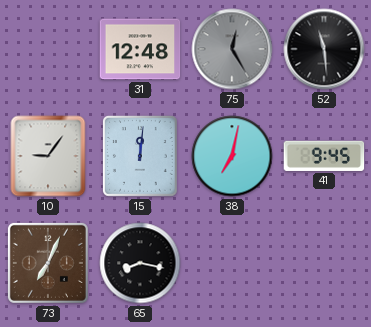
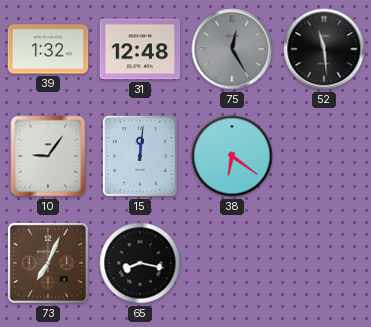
39: none -> 1:32
38: 7:02 -> 6:21
41: 9:45 -> none
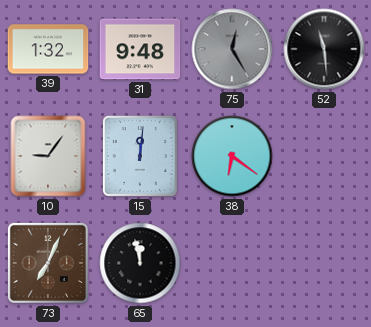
31: 12:48 -> 9:48
65: 8:17 -> 11:58
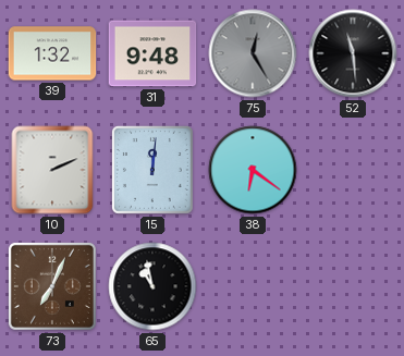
10: 9:06 -> 2:11
65: 11:58 -> 10:58
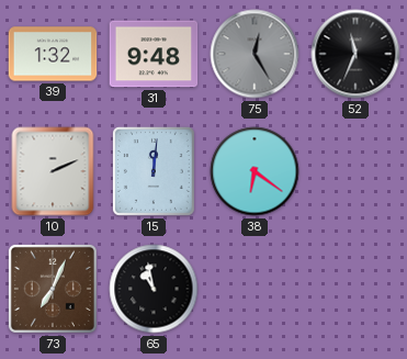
52: 11:29 -> 11:34
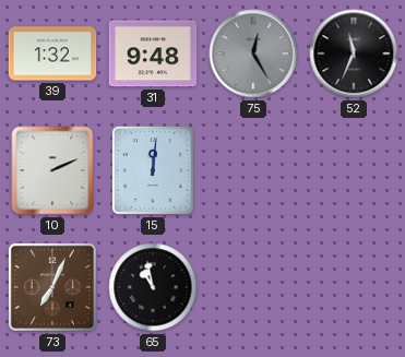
38: 6:21 -> none
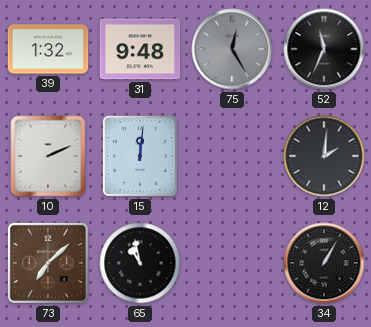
12: none -> 2:01
73: 7:04 -> 7:08
34: none -> 1:05
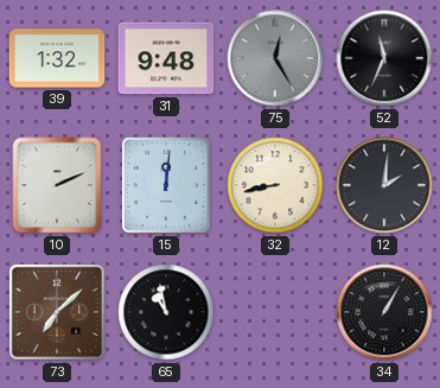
32: none -> 8:43
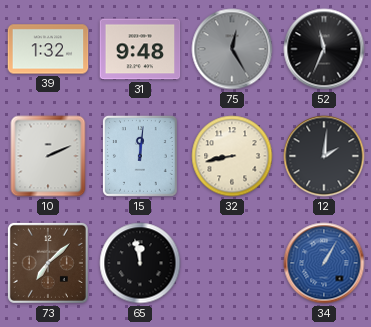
65: 10:58 -> 11:58
34 dial: black -> blue
